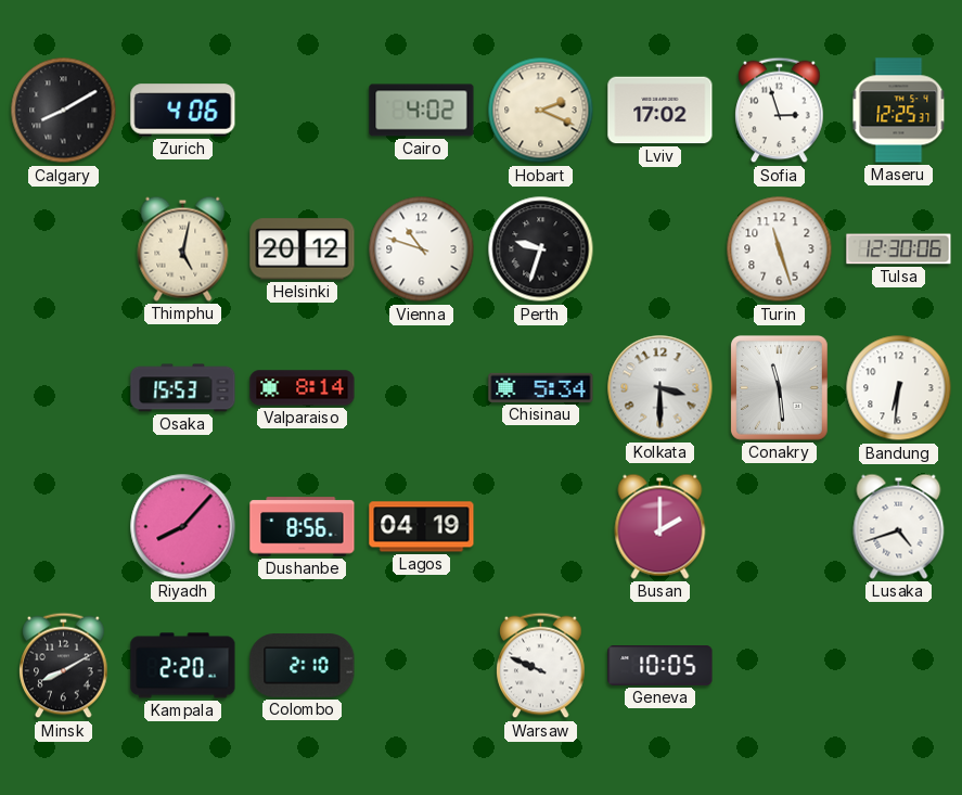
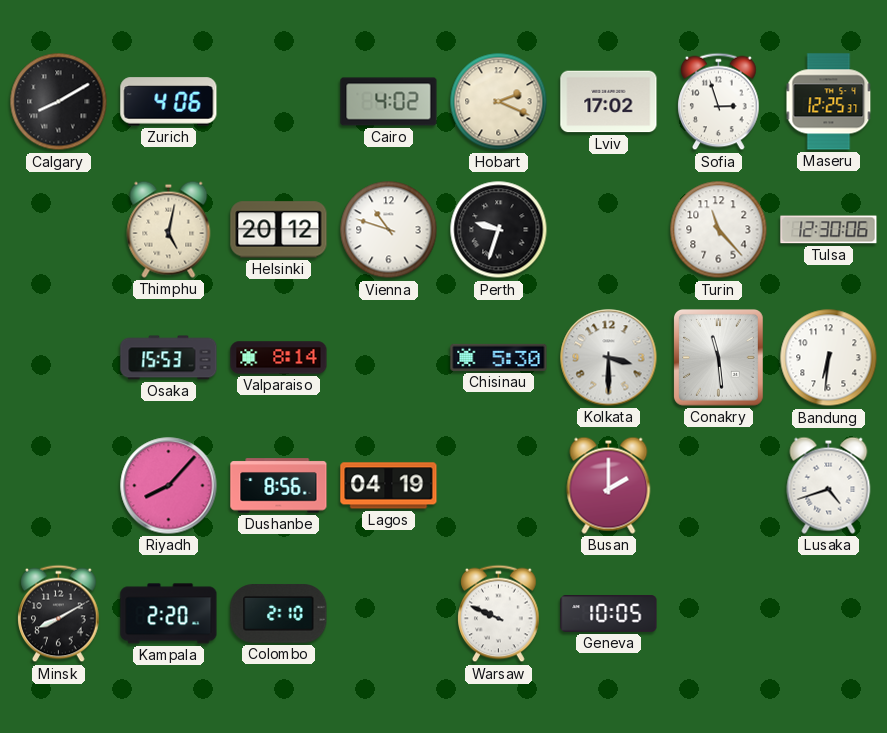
Turin: 11:27 -> 11:23
Chisinau: 5:34 -> 5:30
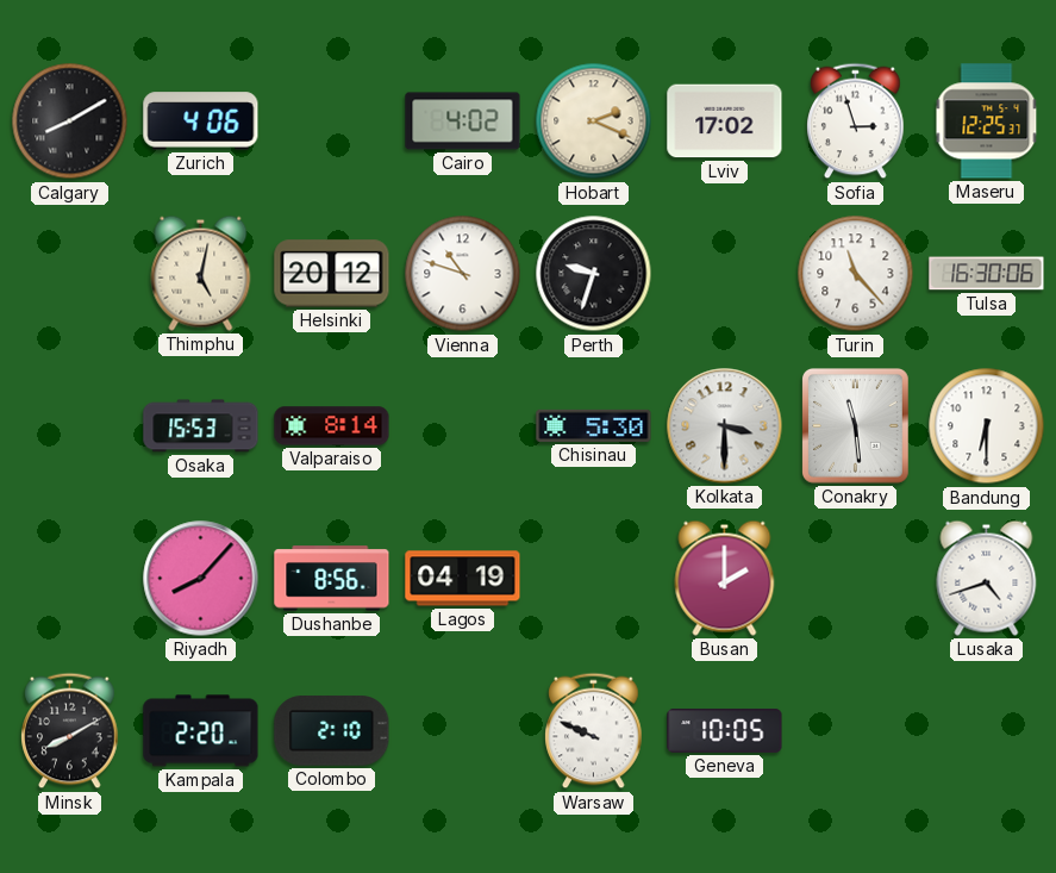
Tulsa: 12:30 -> 16:30
Bandung: 6:31 -> 6:30
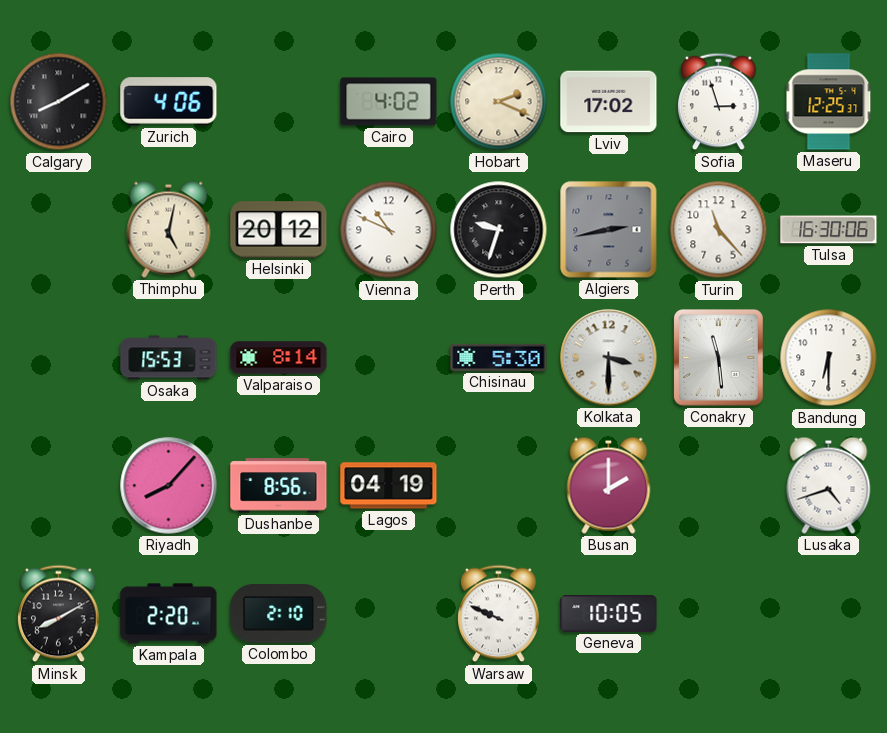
Vienna: 10:48 -> 10:49
Algiers: none -> 2:43
